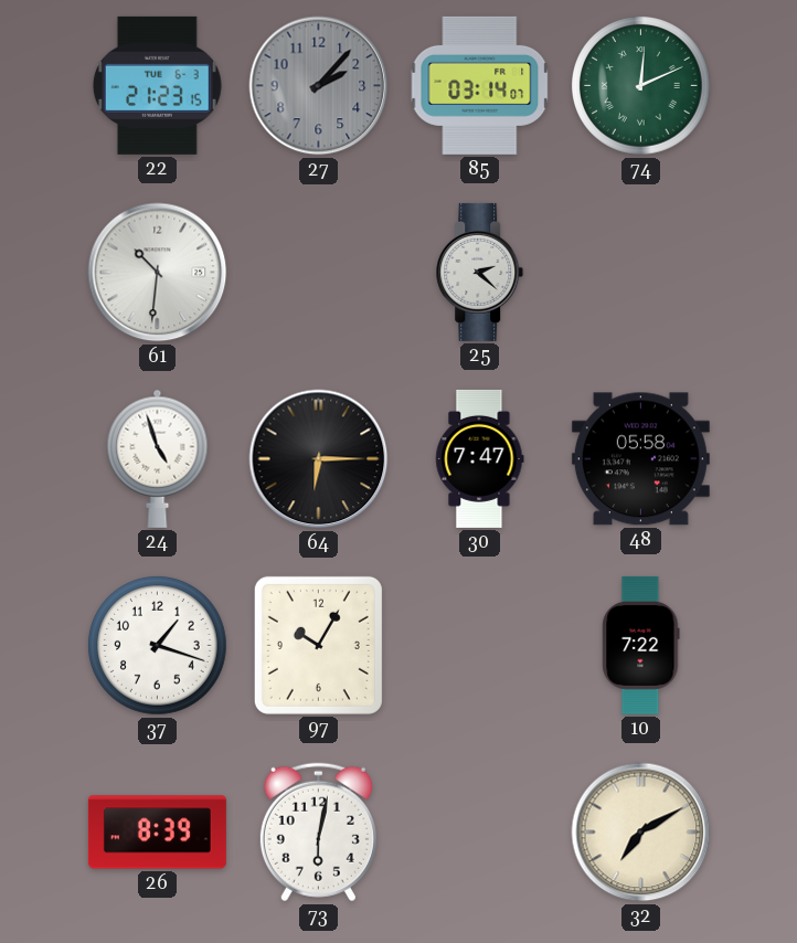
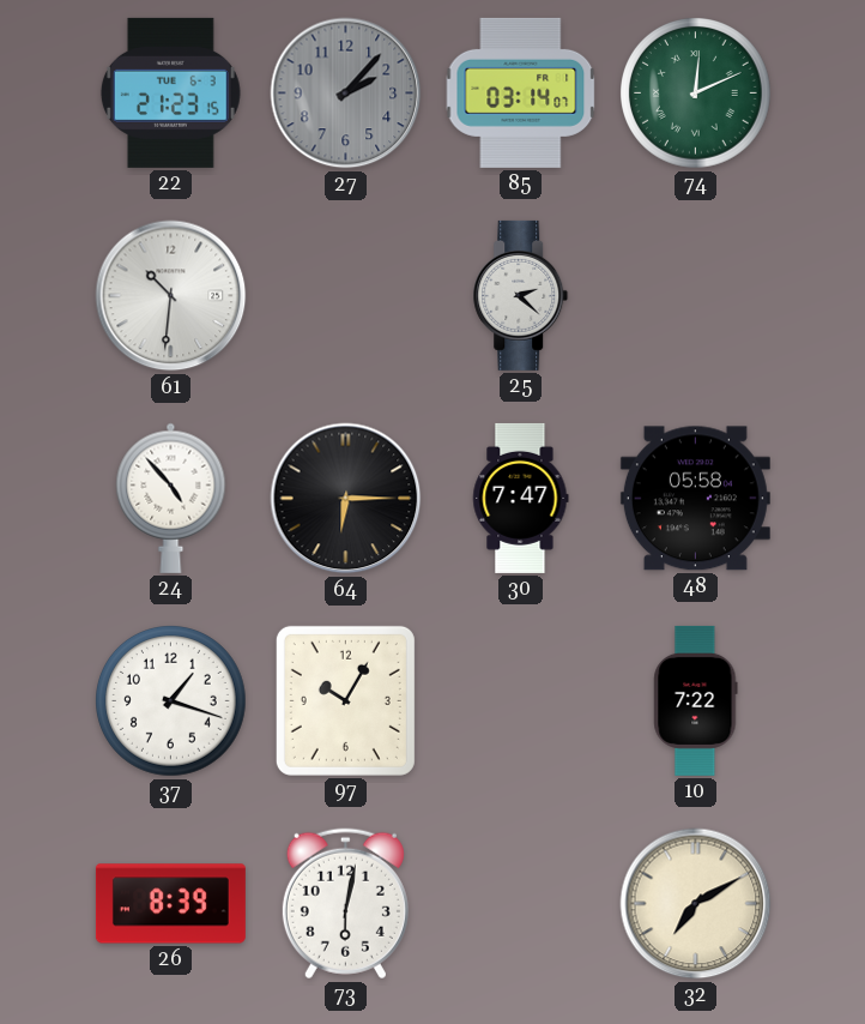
24: 4:57 -> 4:53
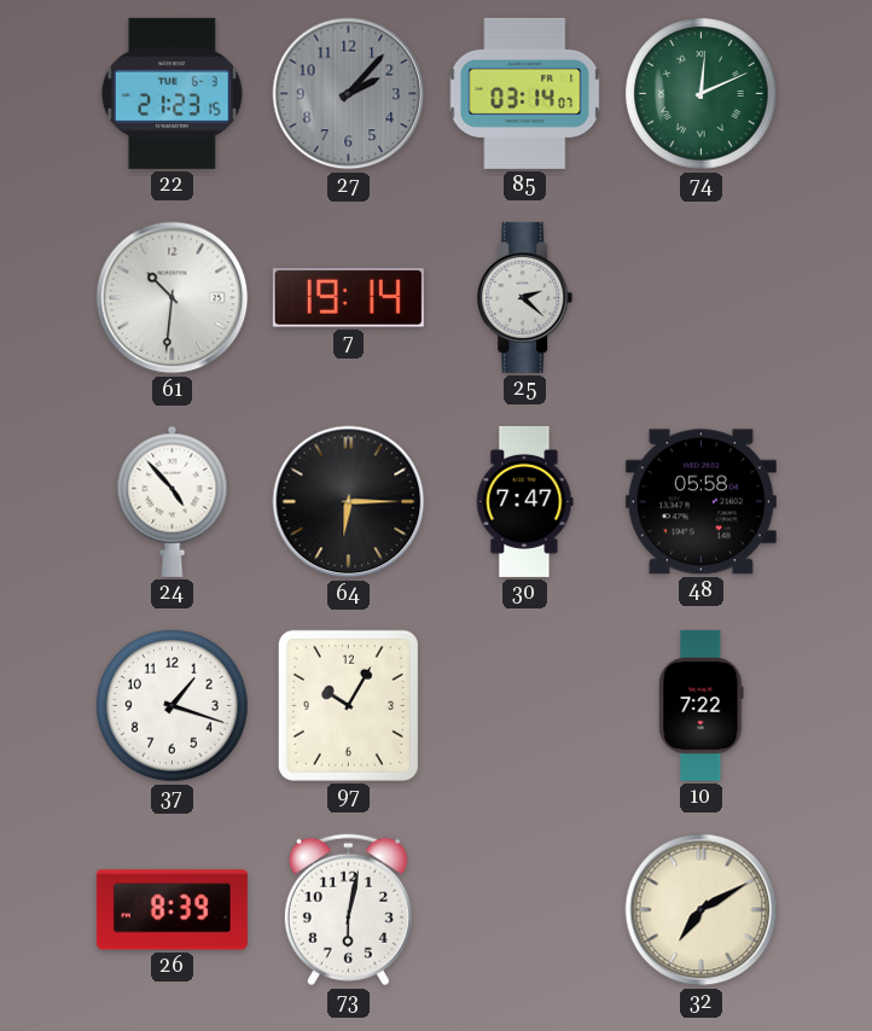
7: none -> 19:14
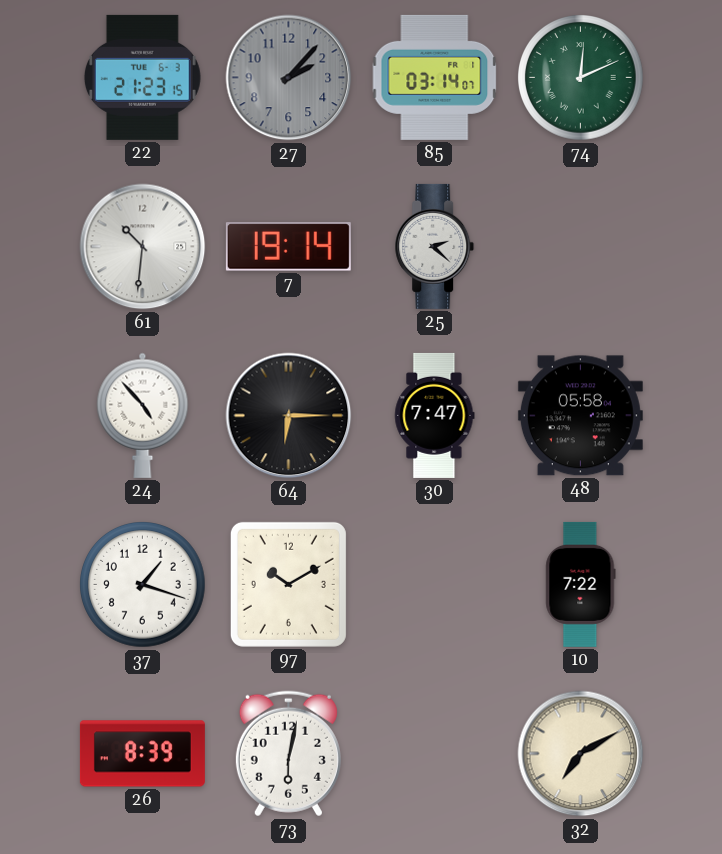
97: 10:05 -> 10:10
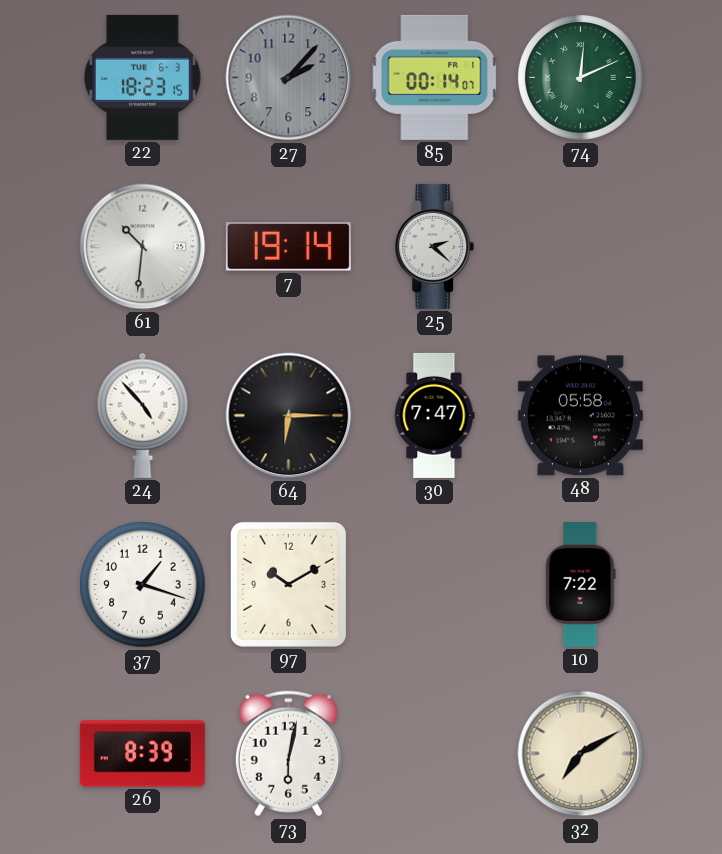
22: 21:23 -> 18:23
85: 03:14 -> 00:14
